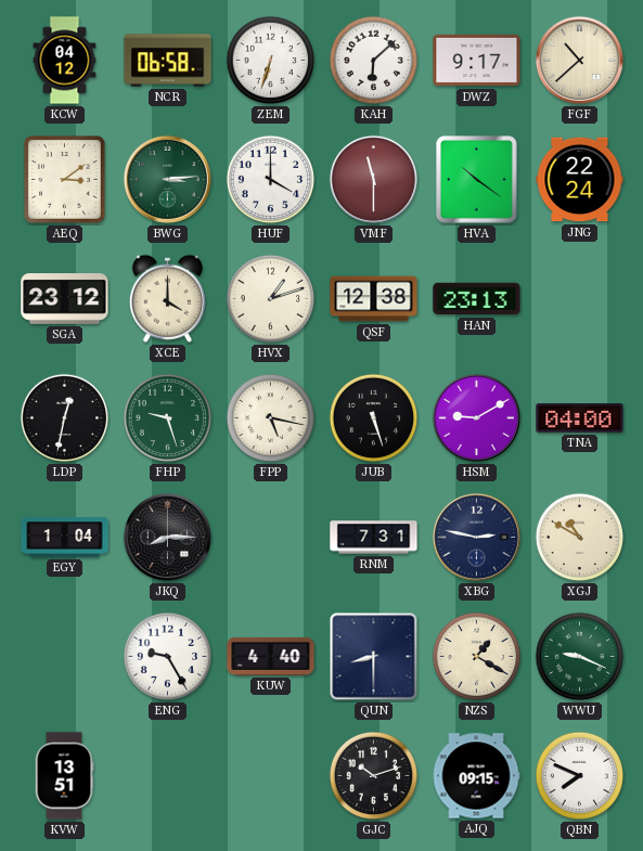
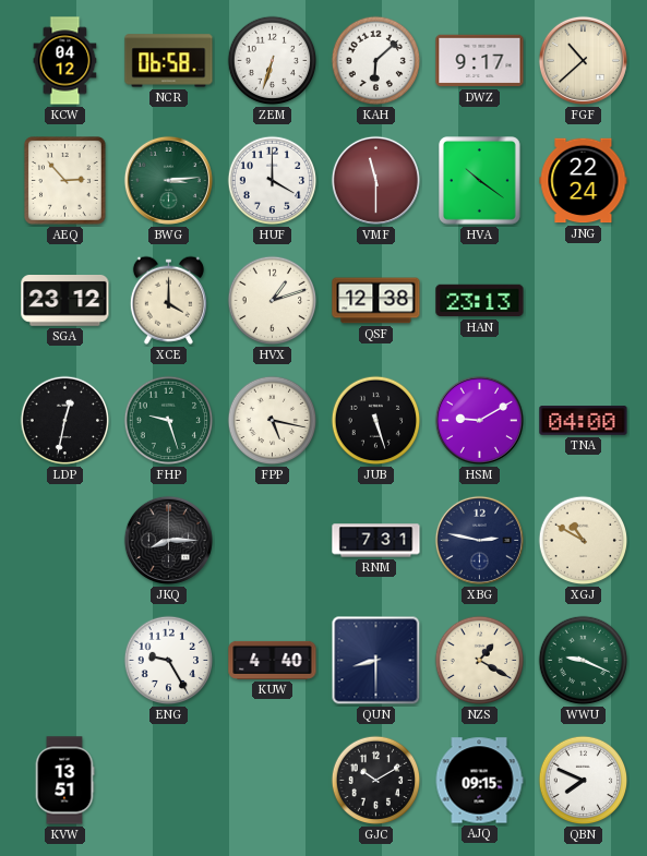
AEQ: 3:09 -> 2:53
EGY: 1:04 -> none
GJC: 10:12 -> 10:10
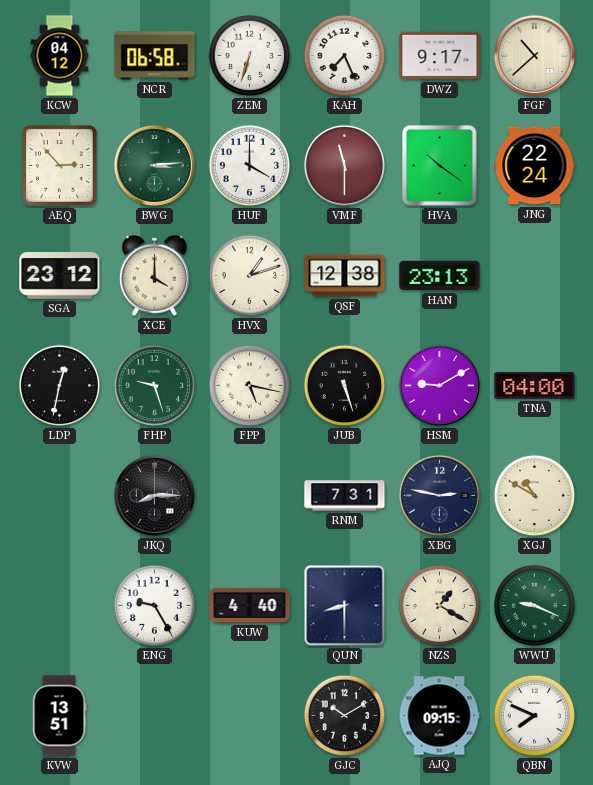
KAH: 6:08 -> 7:26
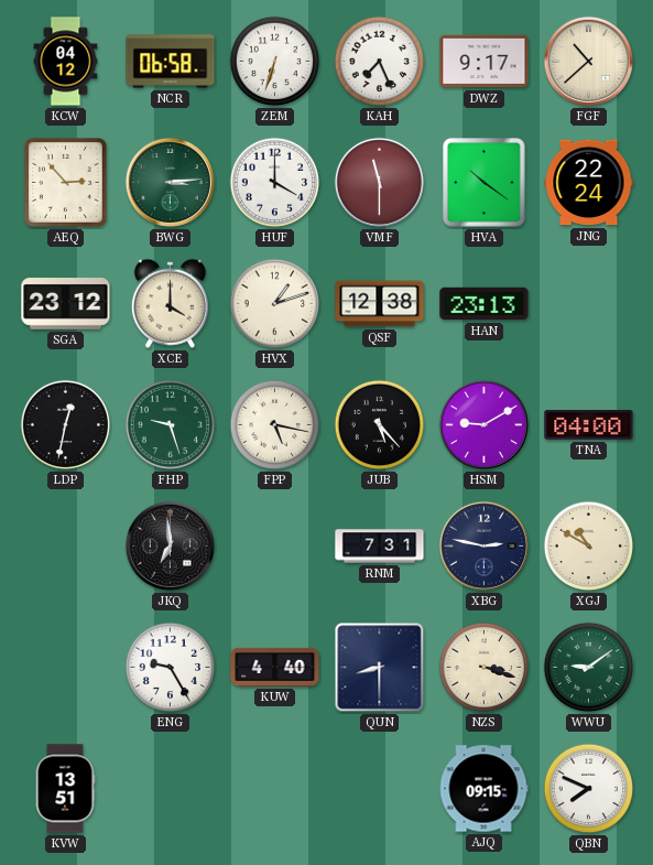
JUB: 5:27 -> 5:23
JKQ: 8:15 -> 6:59
NZS: 1:20 -> 3:18
WWU: 9:19 -> 9:09
GJC: 10:10 -> none
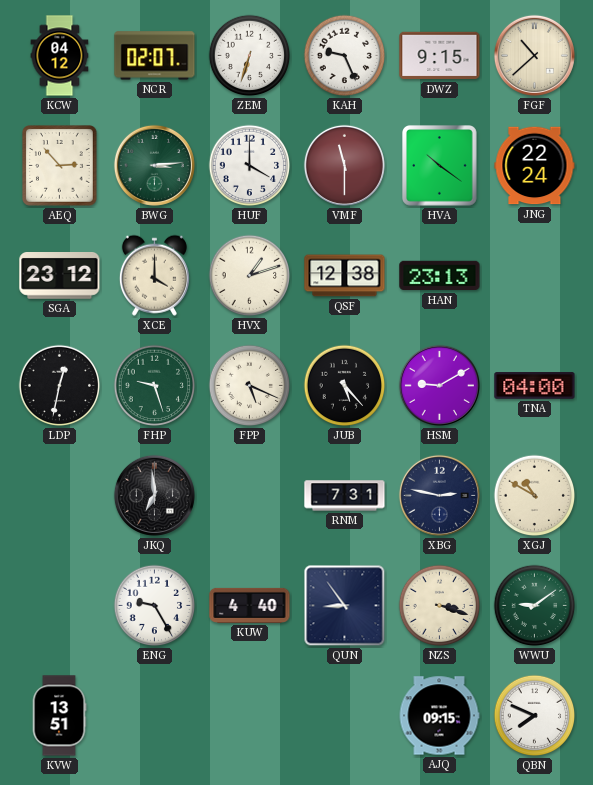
NCR: 06:58 -> 02:07
KAH: 7:26 -> 9:26
DWZ: 9:17 -> 9:15
FPP: 5:17 -> 5:19
QUN: 8:30 -> 8:54
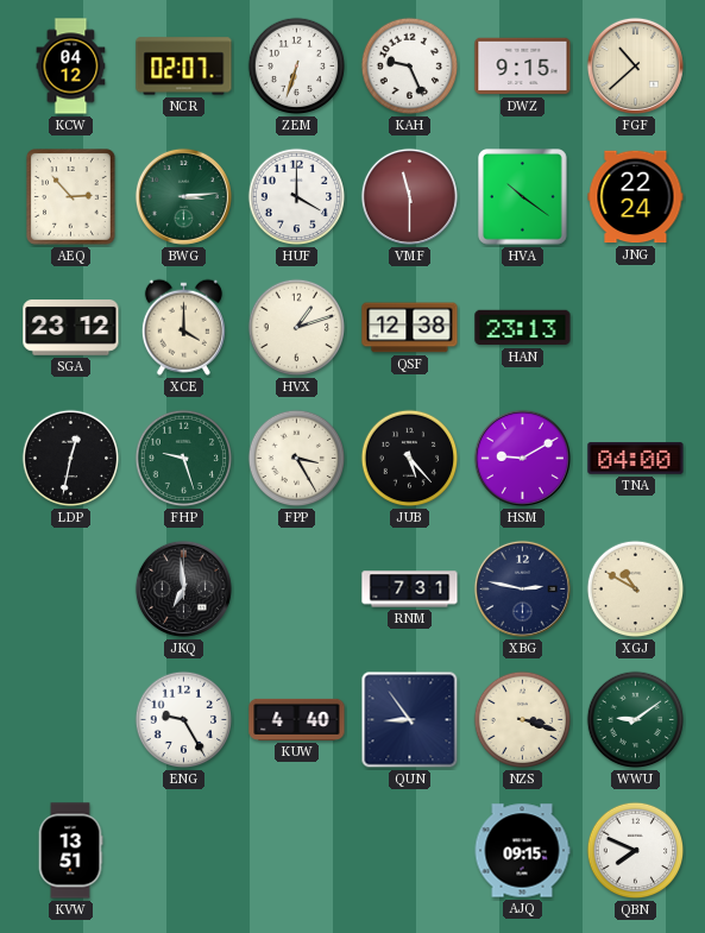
FPP: 5:19 -> 3:25
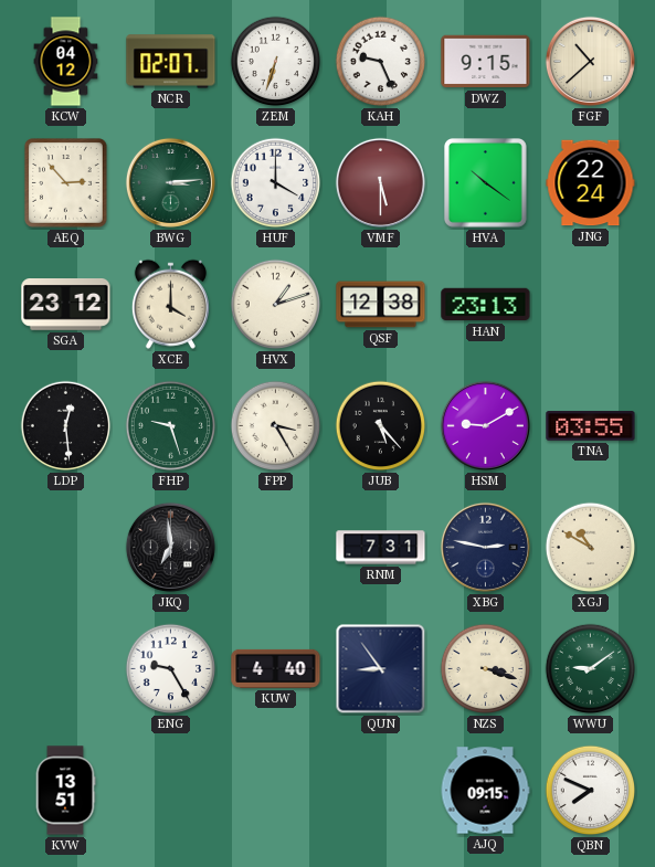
VMF: 11:30 -> 5:30
LDP: 12:32 -> 12:29
TNA: 04:00 -> 03:55
